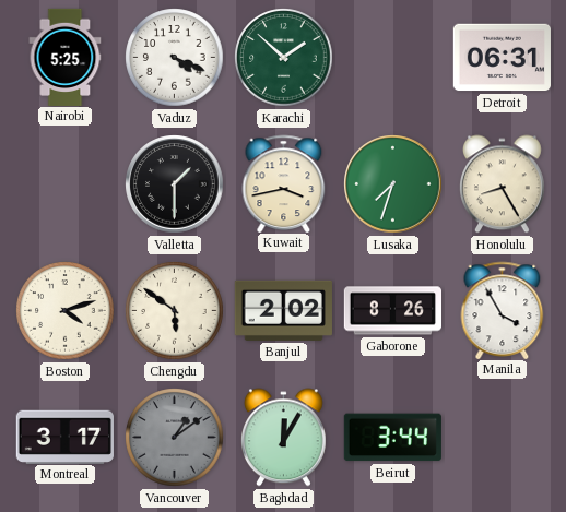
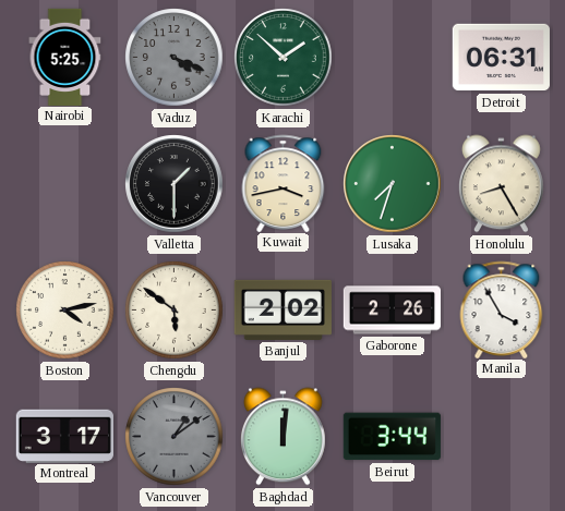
Vaduz dial: white -> grey
Boston: 4:12 -> 4:13
Gaborone: 8:26 -> 2:26
Baghdad: 12:05 -> 12:01
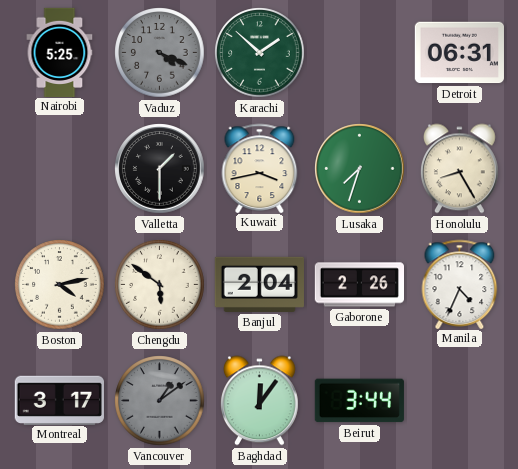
Banjul: 2:02 -> 2:04
Manila: 3:55 -> 4:34
Baghdad: 12:01 -> 12:06
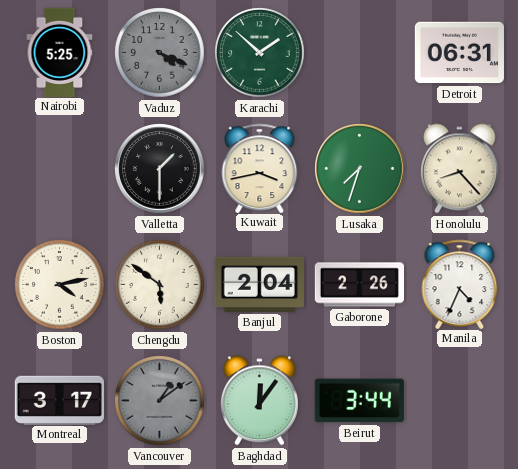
Honolulu: 8:25 -> 8:23
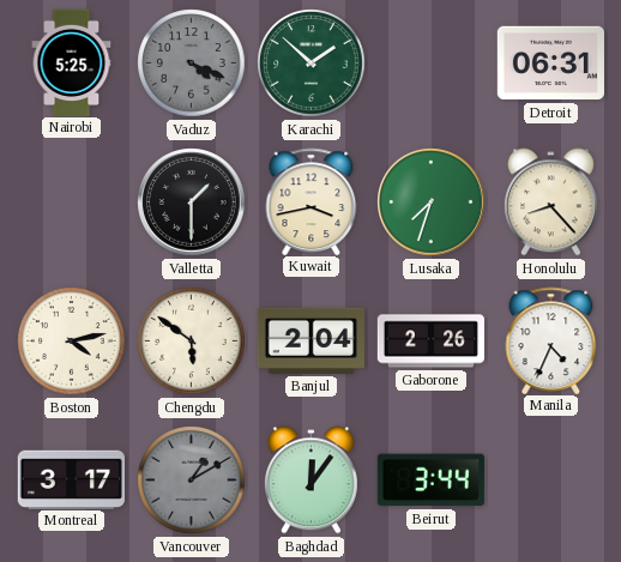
Vancouver: 1:09 -> 1:10
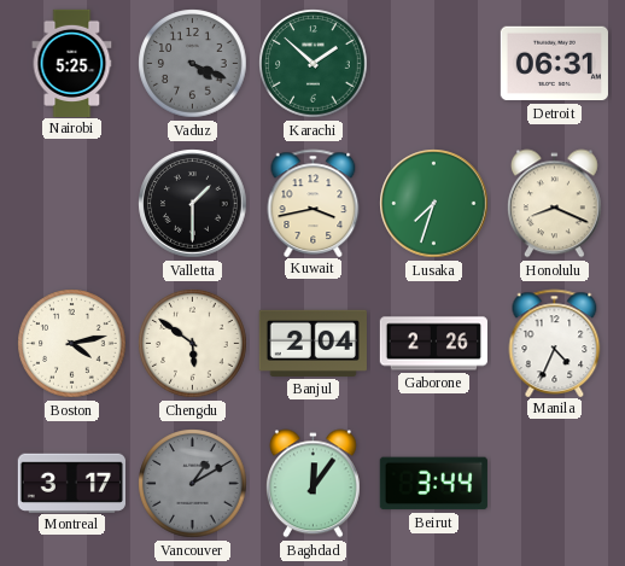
Honolulu: 8:23 -> 8:19
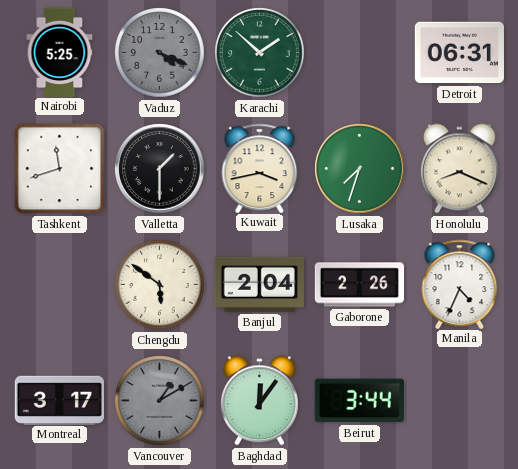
Tashkent: none -> 11:42
Boston: 4:13 -> none
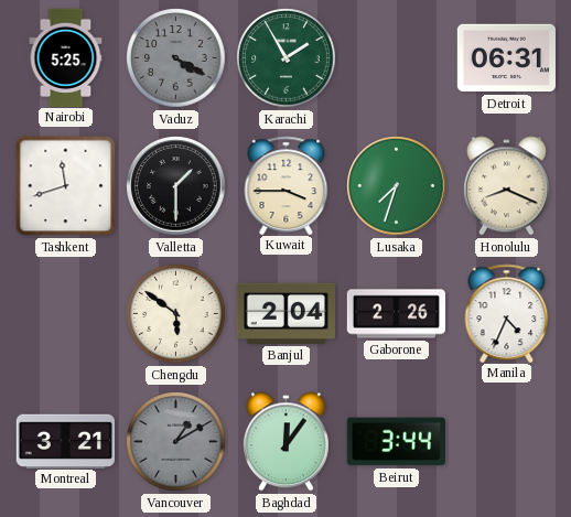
Vaduz: 4:19 -> 4:20
Karachi: 1:52 -> 1:55
Kuwait: 3:43 -> 3:45
Montreal: 3:17 -> 3:21
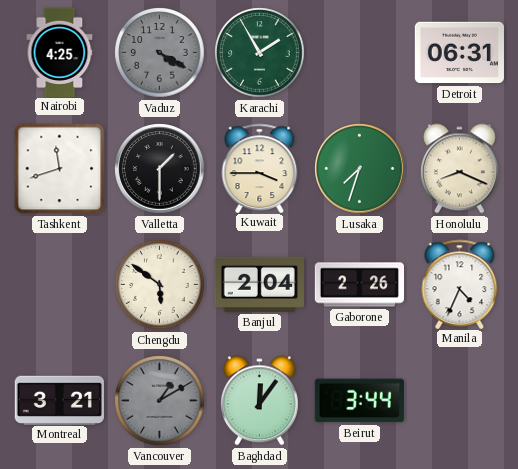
Nairobi: 5:25 -> 4:25
